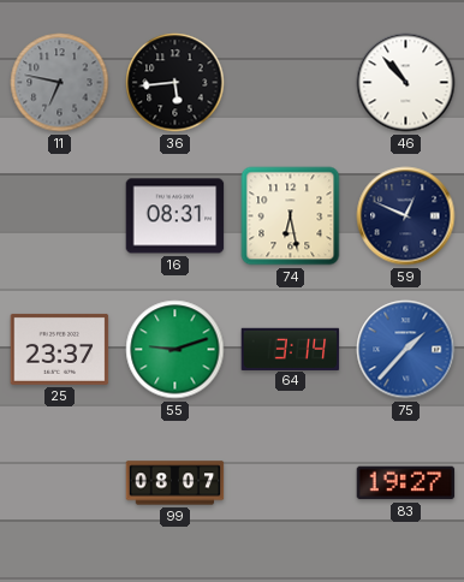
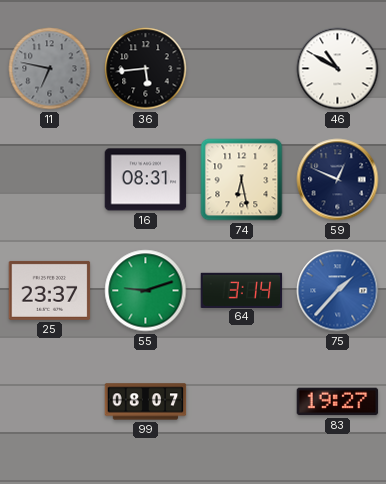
46: 10:53 -> 10:50
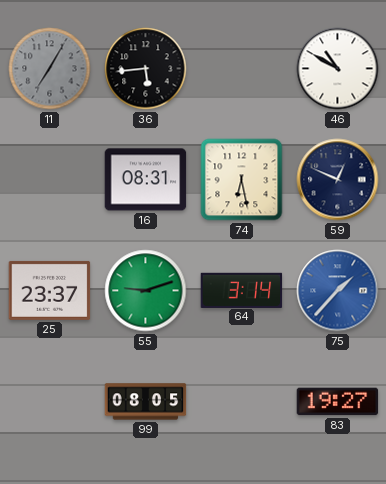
11: 6:47 -> 7:05
99: 08:07 -> 08:05
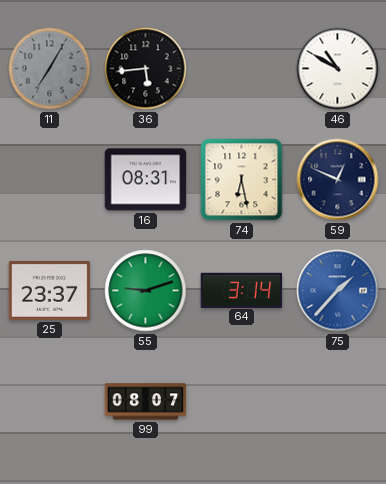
99: 08:05 -> 08:07
83: 19:27 -> none
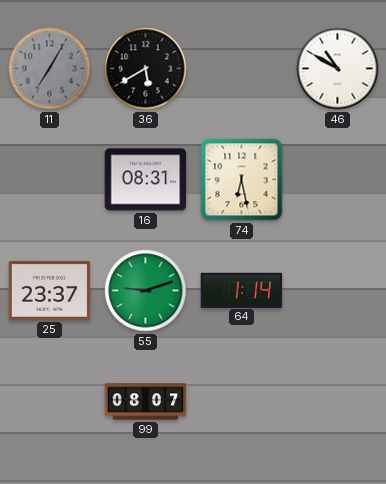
36: 5:44 -> 5:40
59: 12:49 -> none
64: 3:14 -> 1:14
75: 1:37 -> none
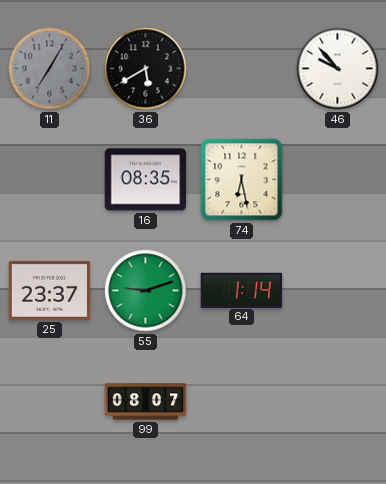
46: 10:50 -> 9:53
16: 08:31 -> 08:35
